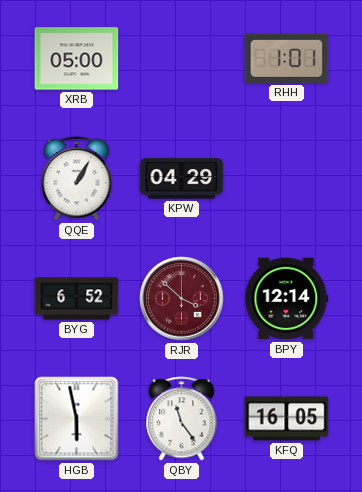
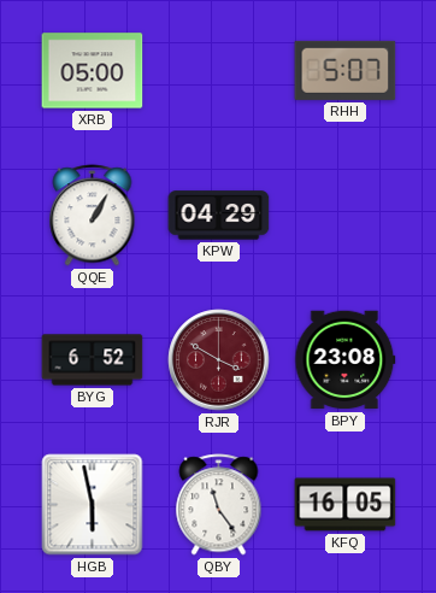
RHH: 1:01 -> 5:07
RJR: 3:52 -> 3:50
BPY: 12:14 -> 23:08
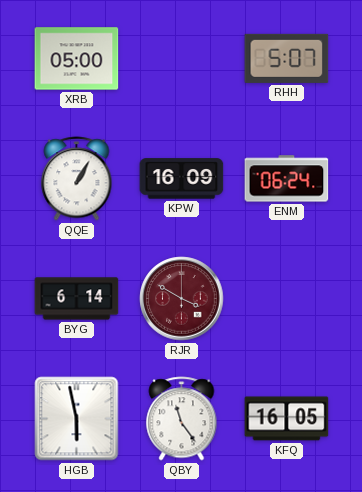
KPW: 04:29 -> 16:09
ENM: none -> 06:24
BYG: 6:52 -> 6:14
BPY: 23:08 -> none
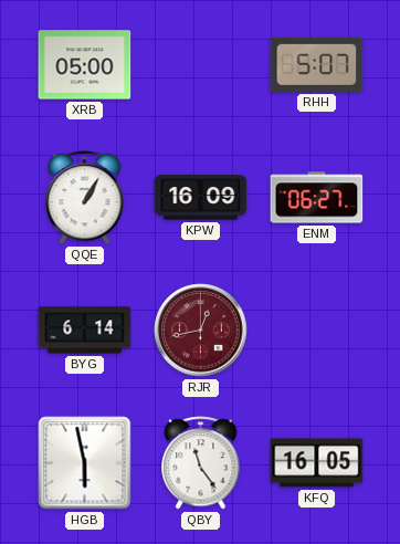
ENM: 06:24 -> 06:27
RJR: 3:50 -> 12:43
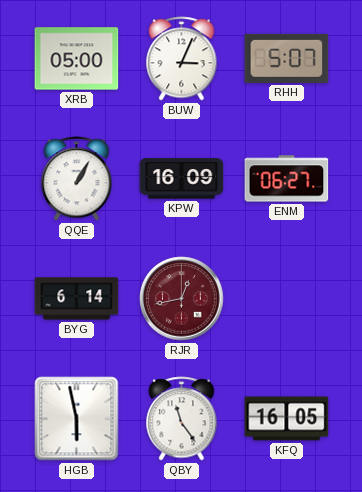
BUW: none -> 3:04
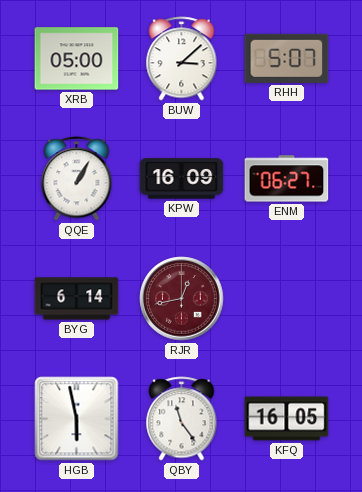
BUW: 3:04 -> 3:08
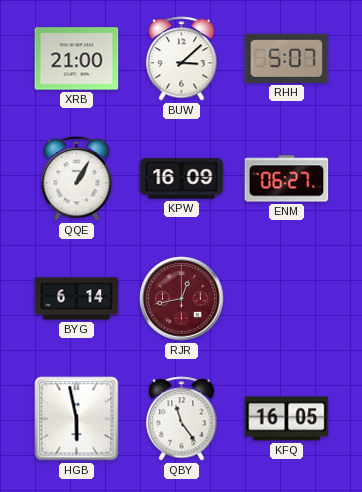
XRB: 05:00 -> 21:00
